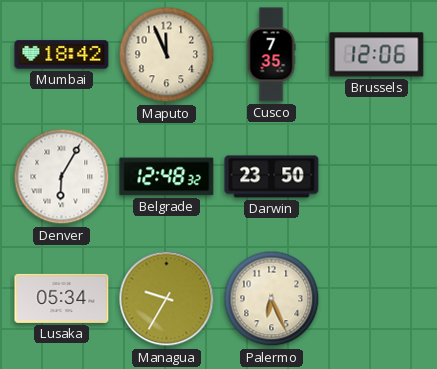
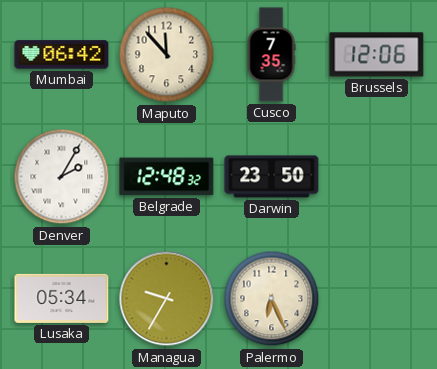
Mumbai: 18:42 -> 06:42
Maputo: 11:56 -> 11:53
Denver: 6:05 -> 2:05
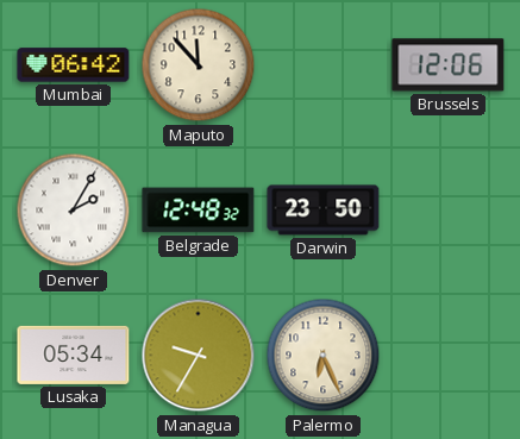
Cusco: 7:35 -> none
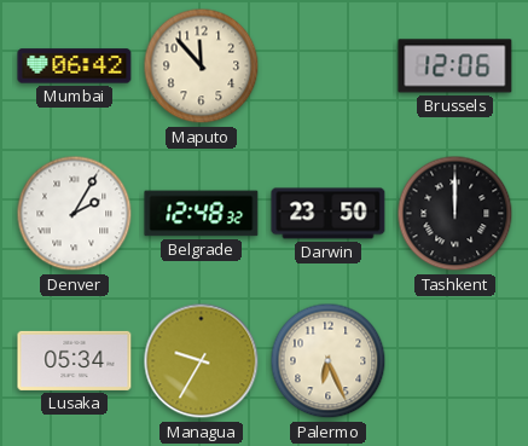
Tashkent: none -> 12:00
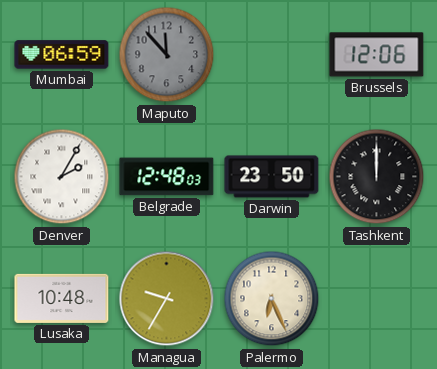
Mumbai: 06:42 -> 06:59
Maputo dial: cream -> grey
Belgrade: 12:48:32 -> 12:48:03
Lusaka: 05:34 -> 10:48
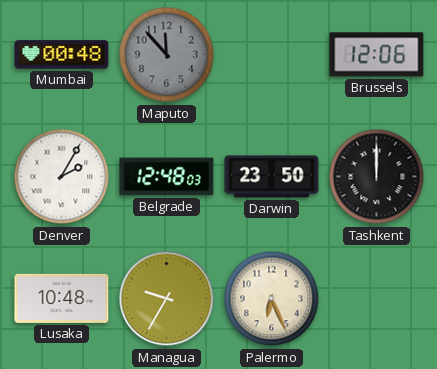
Mumbai: 06:59 -> 00:48
